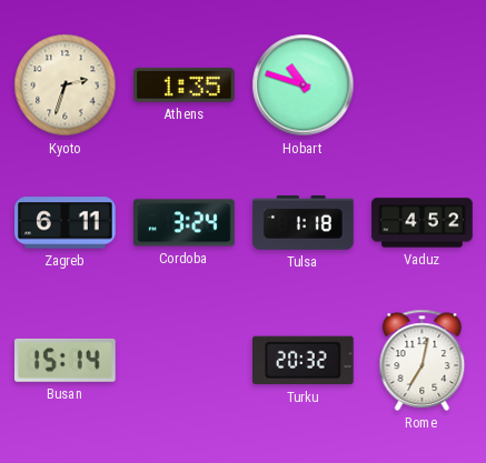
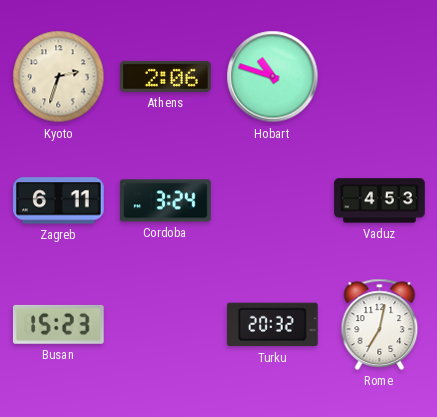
Athens: 1:35 -> 2:06
Tulsa: 1:18 -> none
Vaduz: 4:52 -> 4:53
Busan: 15:14 -> 15:23
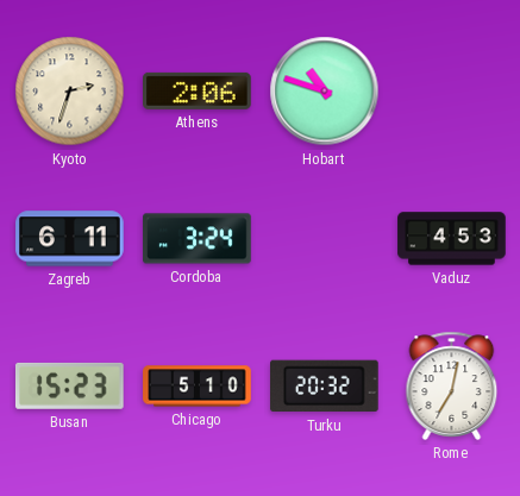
Chicago: none -> 5:10
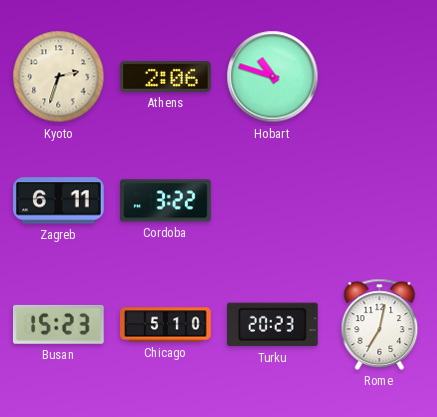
Cordoba: 3:24 -> 3:22
Vaduz: 4:53 -> none
Turku: 20:32 -> 20:23
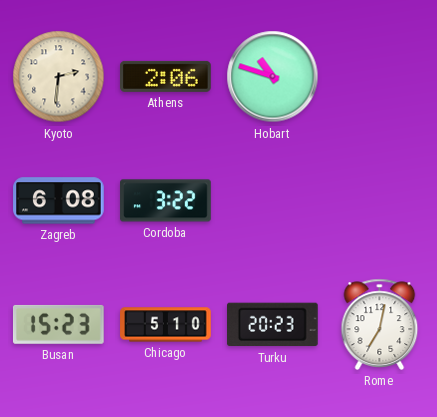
Kyoto: 2:33 -> 2:31
Zagreb: 6:11 -> 6:08
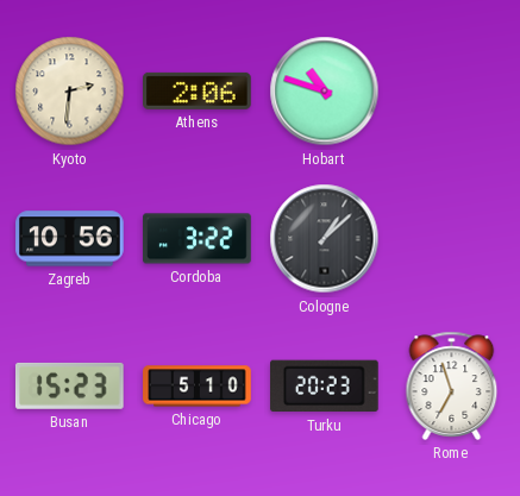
Zagreb: 6:08 -> 10:56
Cologne: none -> 1:08
Rome: 7:02 -> 6:57
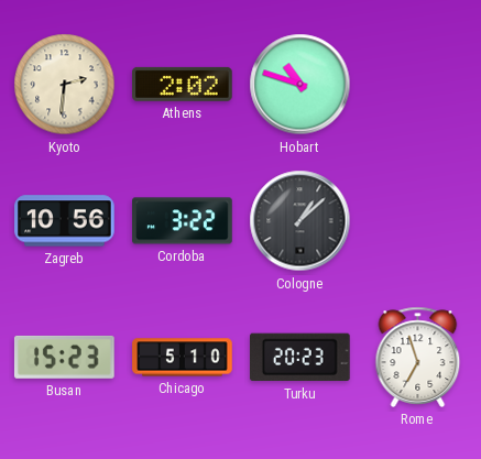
Athens: 2:06 -> 2:02
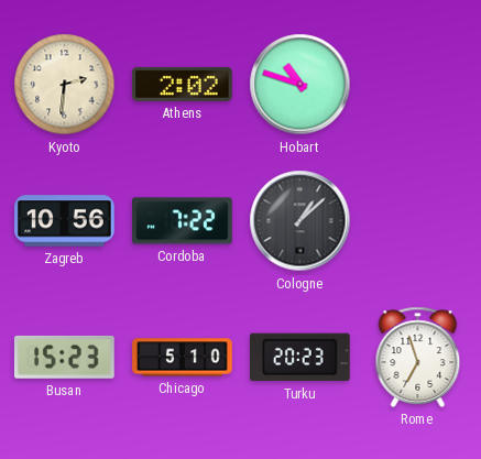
Cordoba: 3:22 -> 7:22
